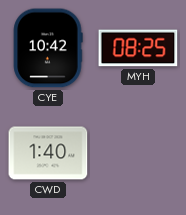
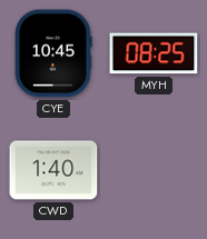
CYE: 10:42 -> 10:45
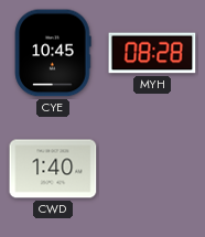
MYH: 08:25 -> 08:28
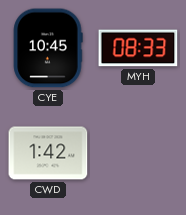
MYH: 08:28 -> 08:33
CWD: 1:40 -> 1:42
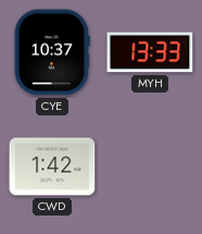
CYE: 10:45 -> 10:37
MYH: 08:33 -> 13:33
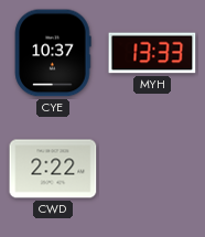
CWD: 1:42 -> 2:22
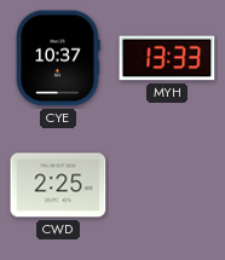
CWD: 2:22 -> 2:25
